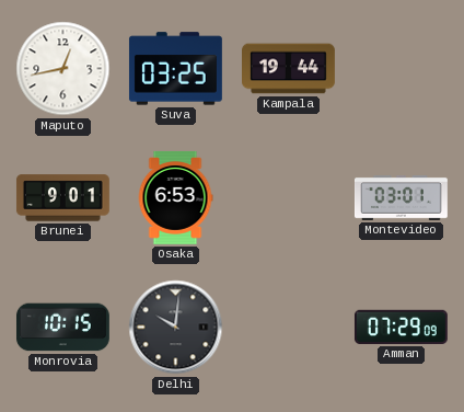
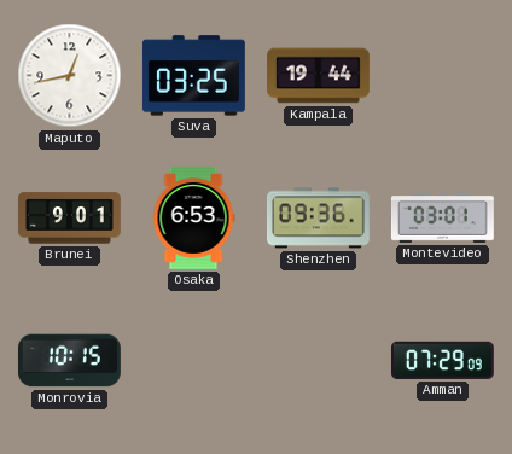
Shenzhen: none -> 09:36
Delhi: 10:01 -> none
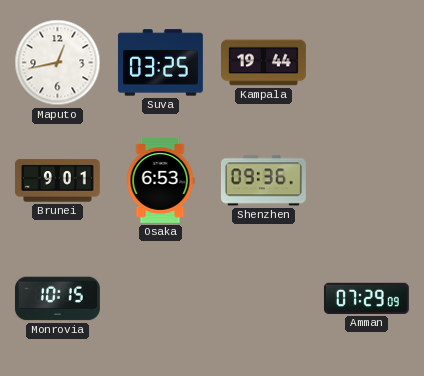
Montevideo: 03:01 -> none
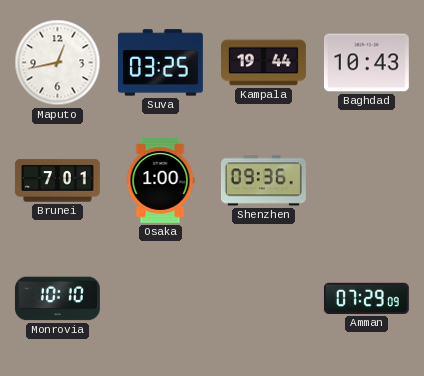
Baghdad: none -> 10:43
Brunei: 9:01 -> 7:01
Osaka: 6:53 -> 1:00
Monrovia: 10:15 -> 10:10
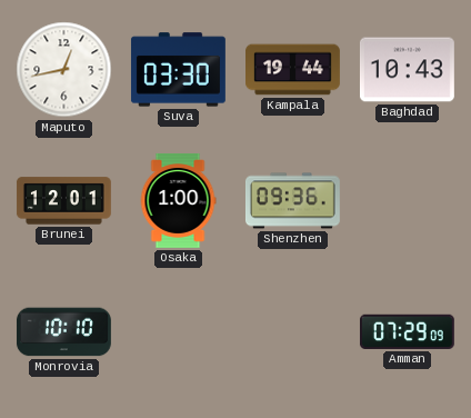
Suva: 03:25 -> 03:30
Brunei: 7:01 -> 12:01
